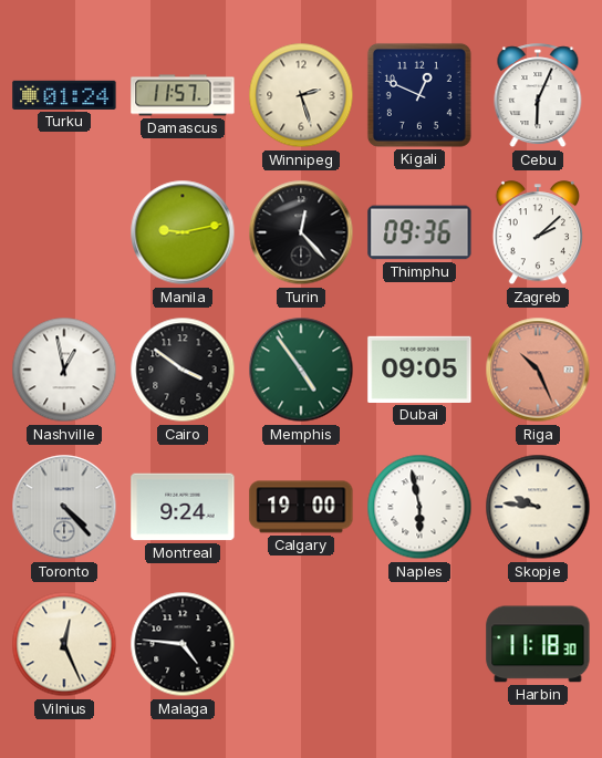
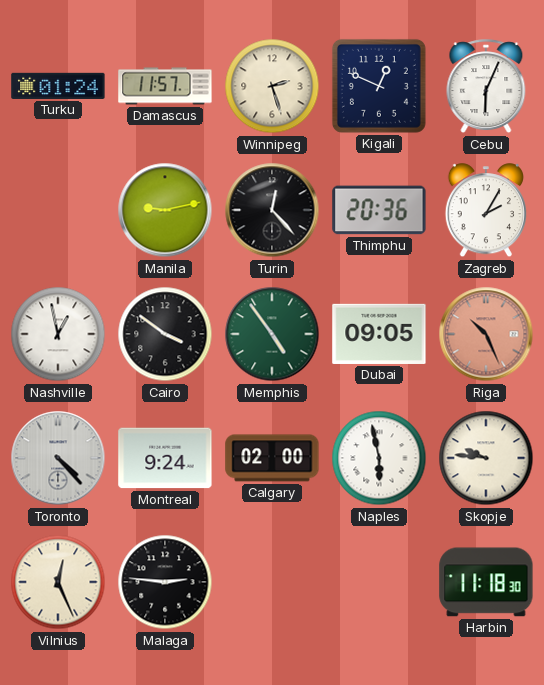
Thimphu: 09:36 -> 20:36
Zagreb: 2:08 -> 2:05
Calgary: 19:00 -> 02:00
Malaga: 4:46 -> 2:46
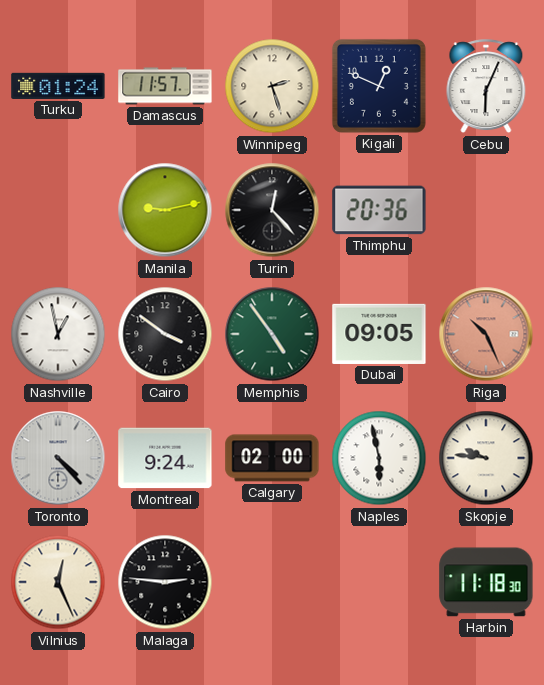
Zagreb: 2:05 -> none
